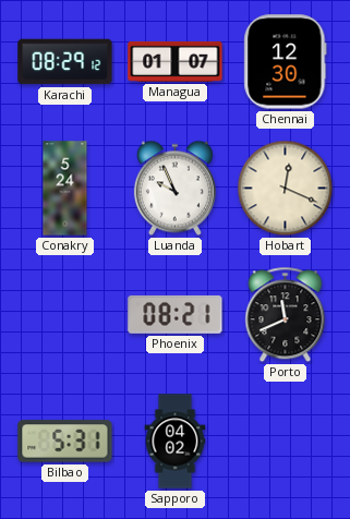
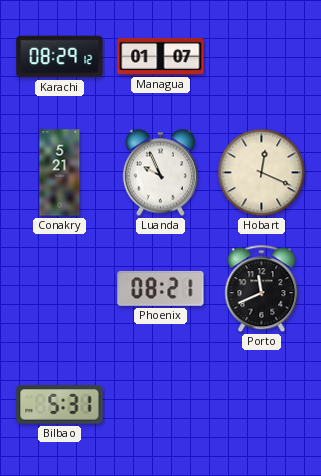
Chennai: 12:30 -> none
Conakry: 5:24 -> 5:21
Sapporo: 04:02 -> none
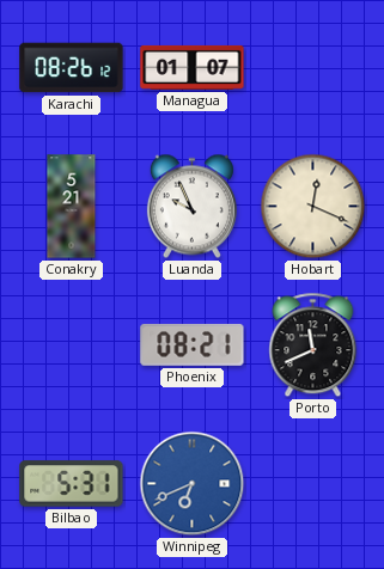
Karachi: 08:29 -> 08:26
Winnipeg: none -> 6:41
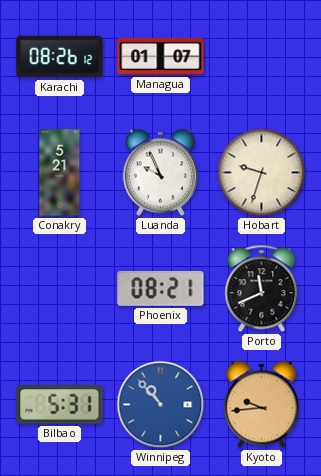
Hobart: 12:19 -> 9:33
Winnipeg: 6:41 -> 10:53
Kyoto: none -> 9:44
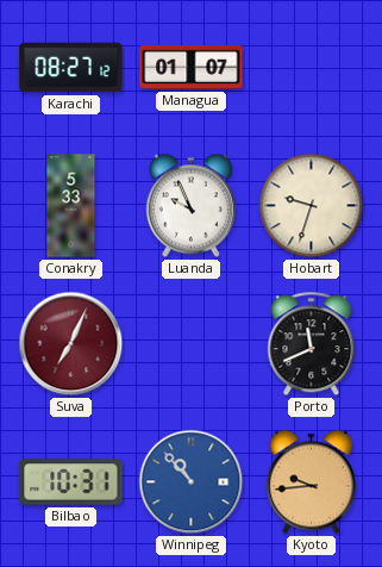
Karachi: 08:26 -> 08:27
Conakry: 5:21 -> 5:33
Suva: none -> 7:04
Phoenix: 08:21 -> none
Bilbao: 5:31 -> 10:31
